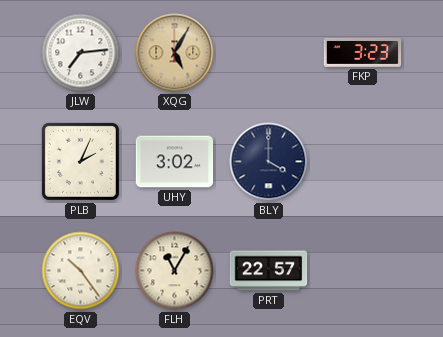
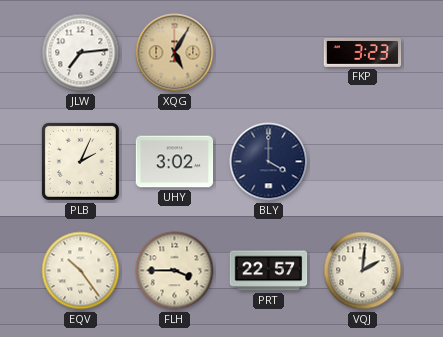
FLH: 11:05 -> 3:45
VQJ: none -> 2:01
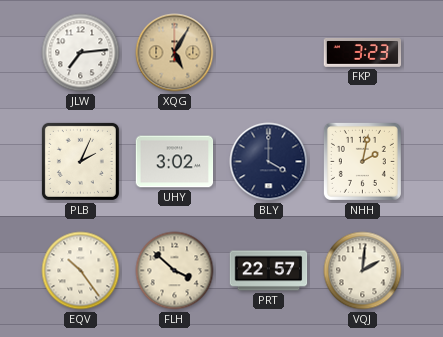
NHH: none -> 2:02
FLH: 3:45 -> 3:52
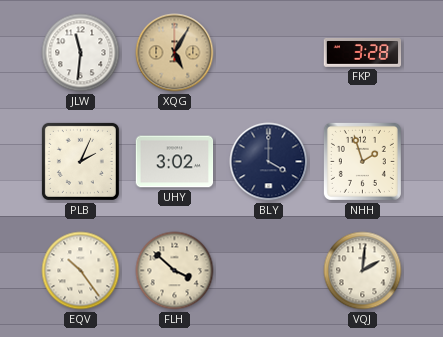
JLW: 7:14 -> 11:31
FKP: 3:23 -> 3:28
NHH: 2:02 -> 1:57
PRT: 22:57 -> none
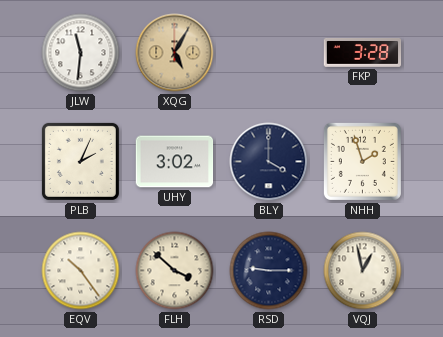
RSD: none -> 9:15
VQJ: 2:01 -> 12:58
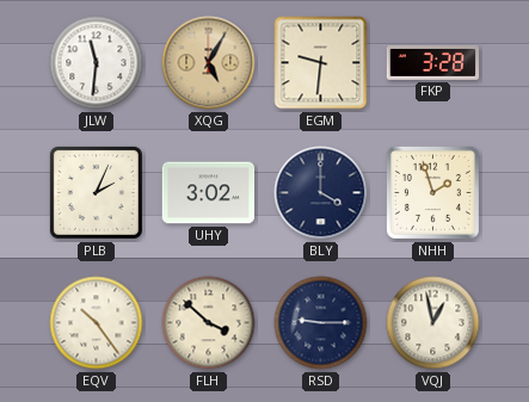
EGM: none -> 9:31
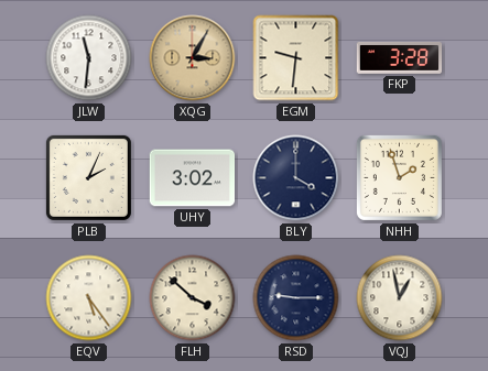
XQG: 5:05 -> 3:05
EQV: 10:24 -> 5:24
